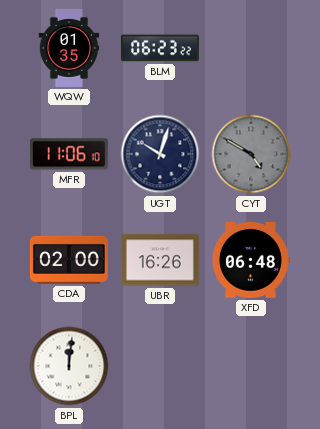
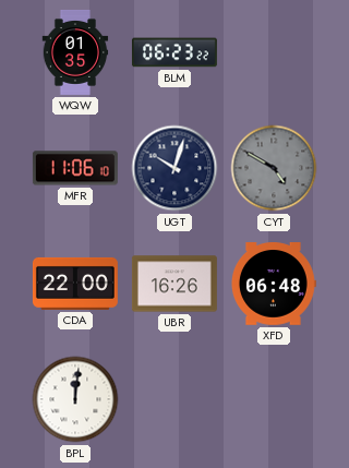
CDA: 02:00 -> 22:00
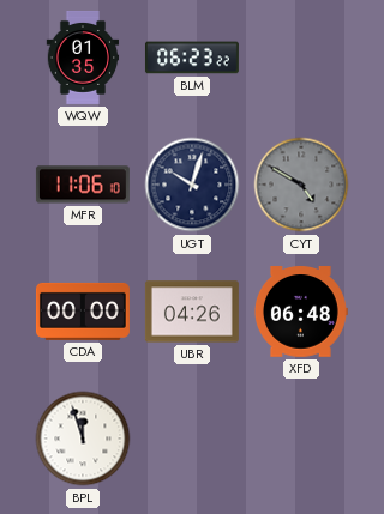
CDA: 22:00 -> 00:00
UBR: 16:26 -> 04:26
BPL: 12:01 -> 11:57
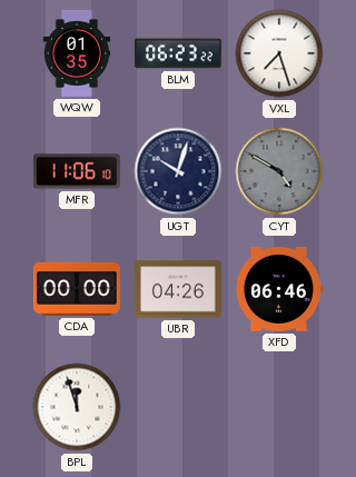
VXL: none -> 7:27
XFD: 06:48 -> 06:46
